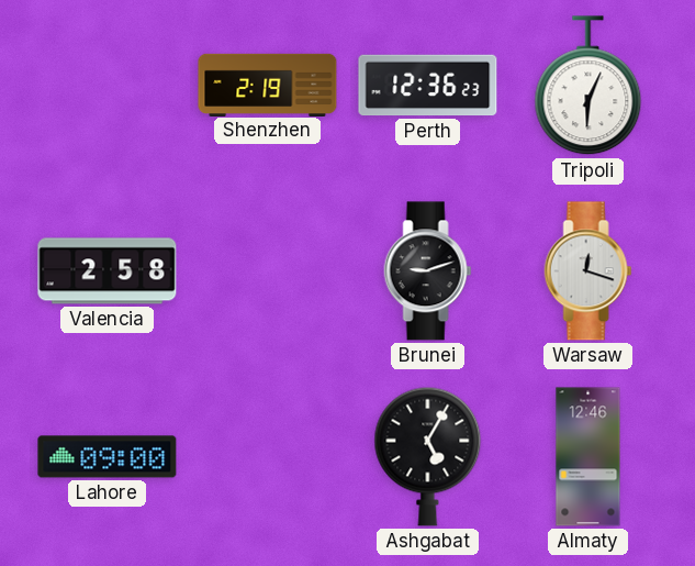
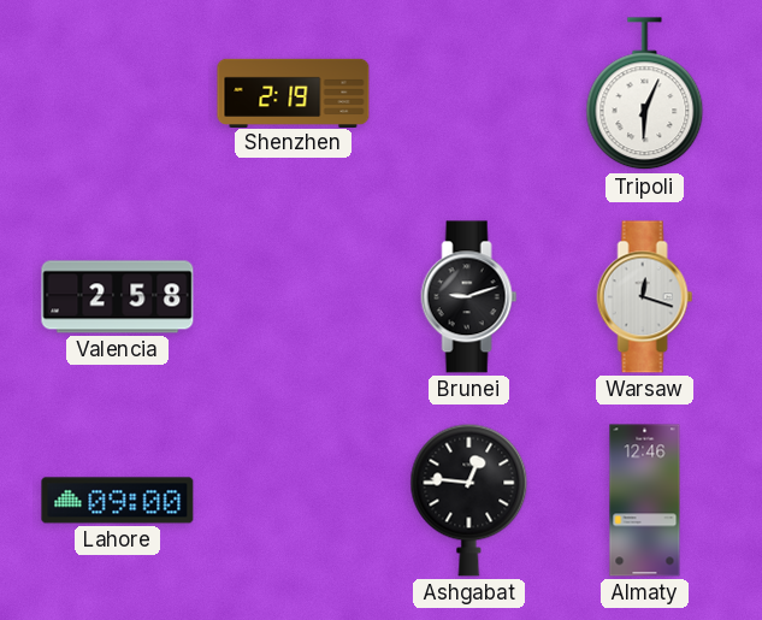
Perth: 12:36 -> none
Ashgabat: 5:05 -> 12:46
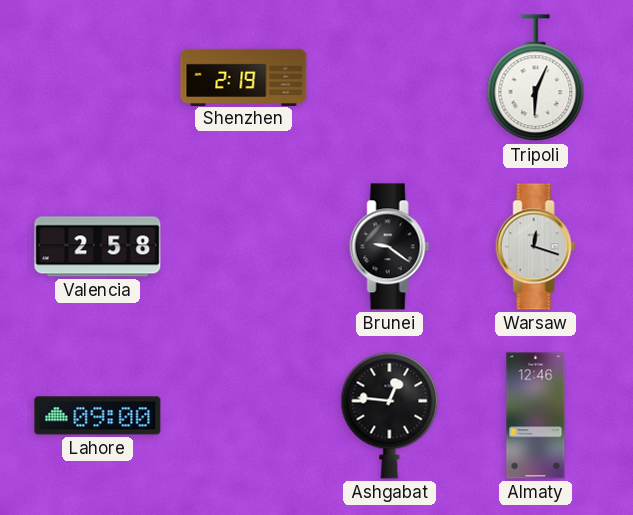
Brunei: 9:12 -> 9:21
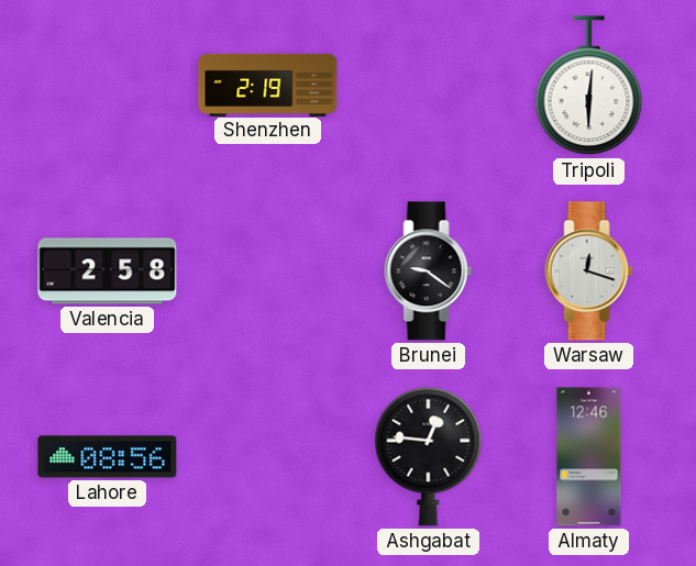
Tripoli: 6:04 -> 6:01
Lahore: 09:00 -> 08:56
